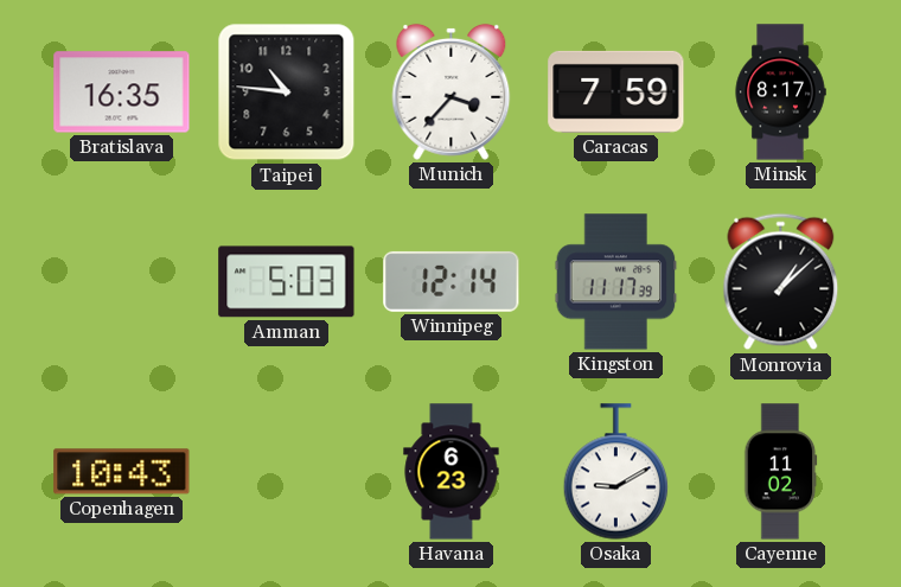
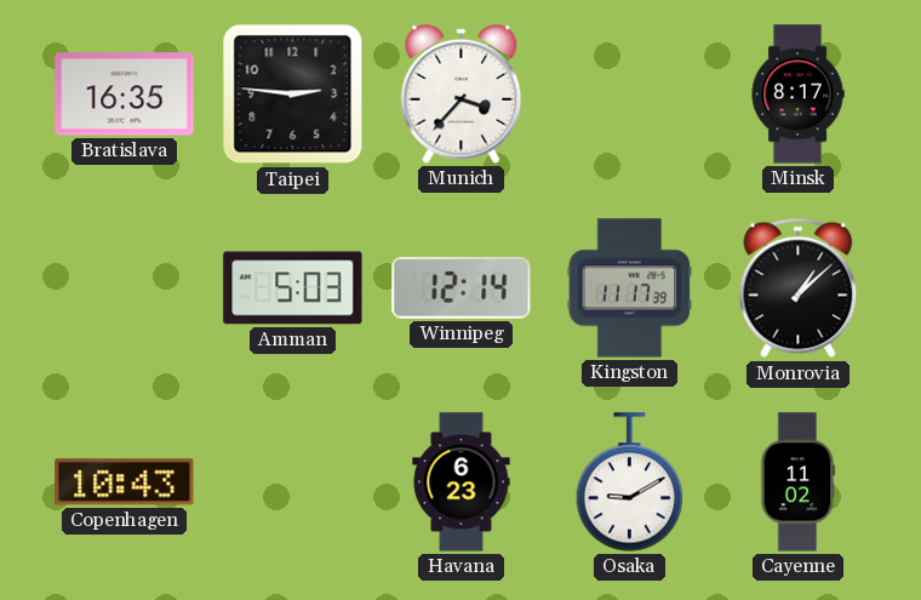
Taipei: 10:46 -> 2:46
Caracas: 7:59 -> none
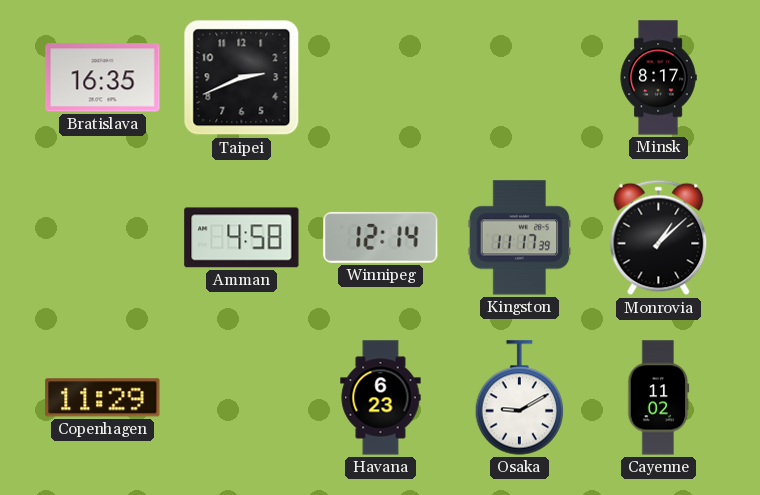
Taipei: 2:46 -> 2:41
Munich: 3:37 -> none
Amman: 5:03 -> 4:58
Copenhagen: 10:43 -> 11:29
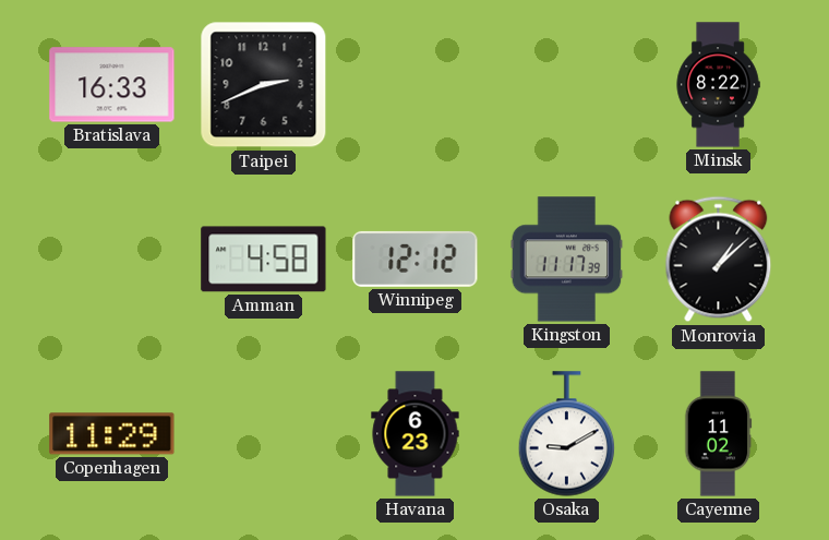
Bratislava: 16:35 -> 16:33
Minsk: 8:17 -> 8:22
Winnipeg: 12:14 -> 12:12
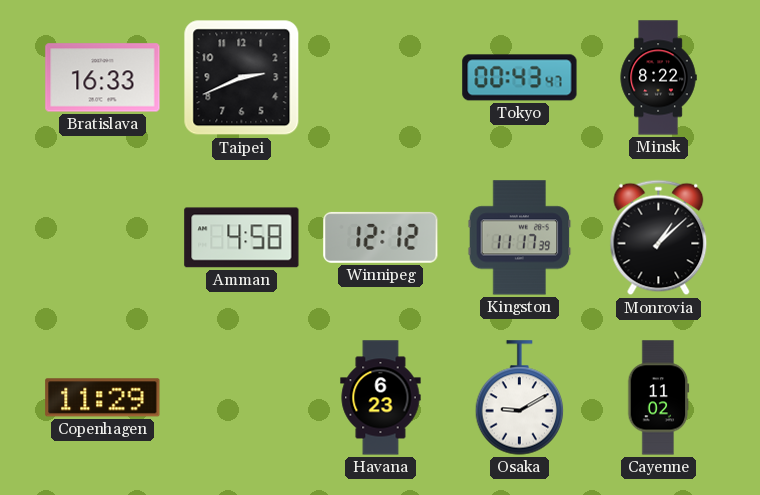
Tokyo: none -> 00:43
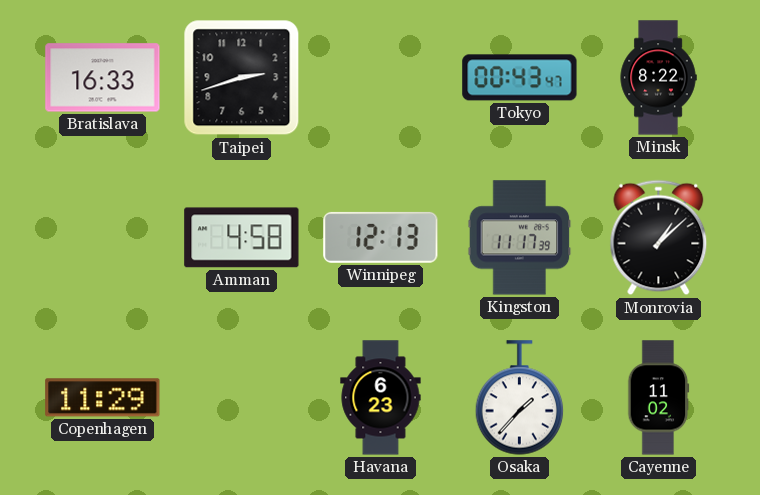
Taipei: 2:41 -> 2:42
Winnipeg: 12:12 -> 12:13
Osaka: 9:10 -> 1:37
